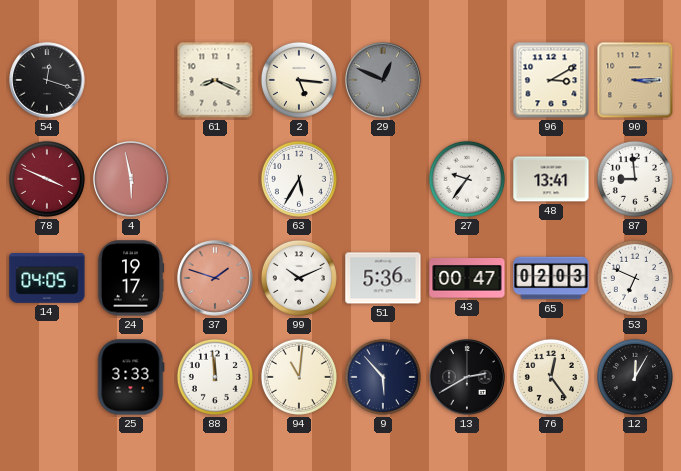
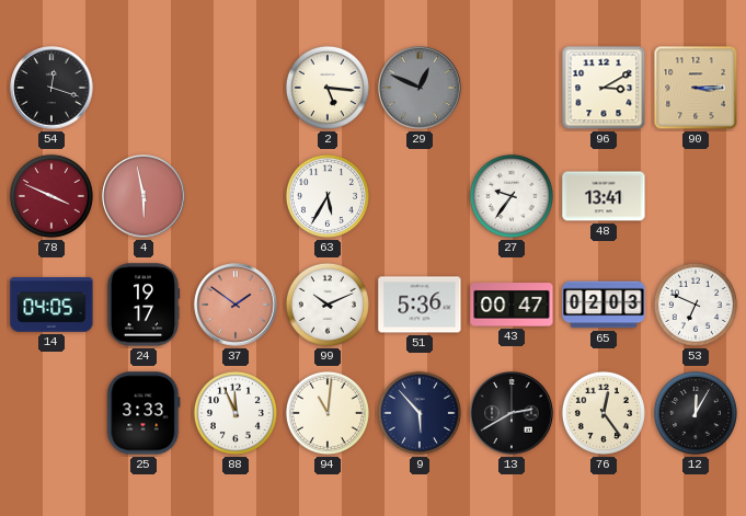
61: 8:19 -> none
87: 8:59 -> none
37: 1:48 -> 1:51
88: 11:59 -> 11:56
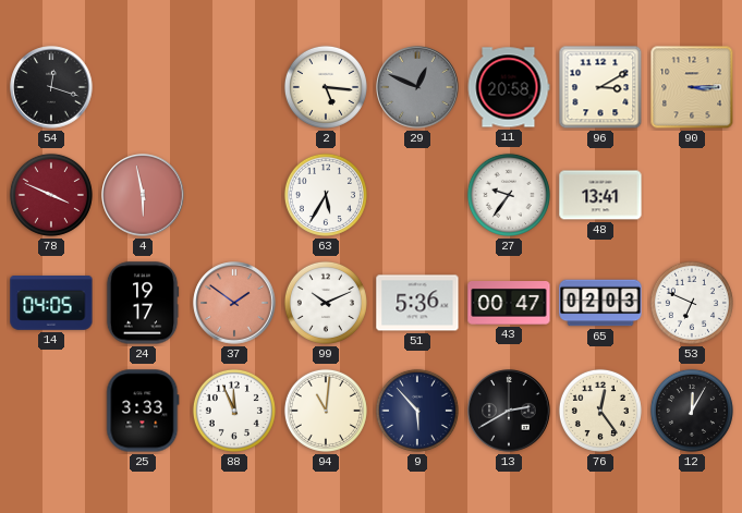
11: none -> 20:58
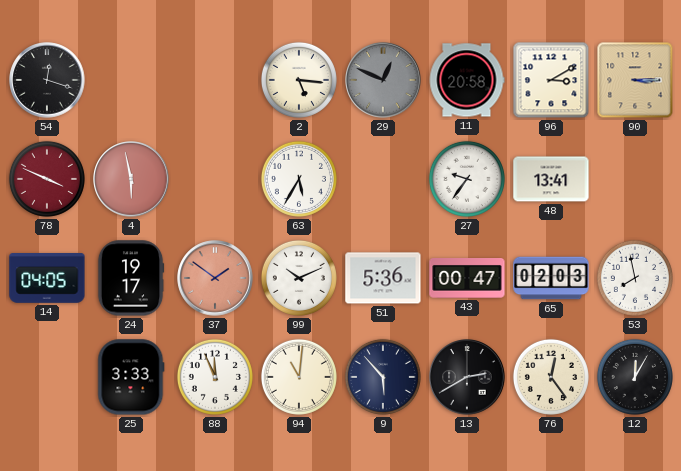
53: 6:49 -> 7:58
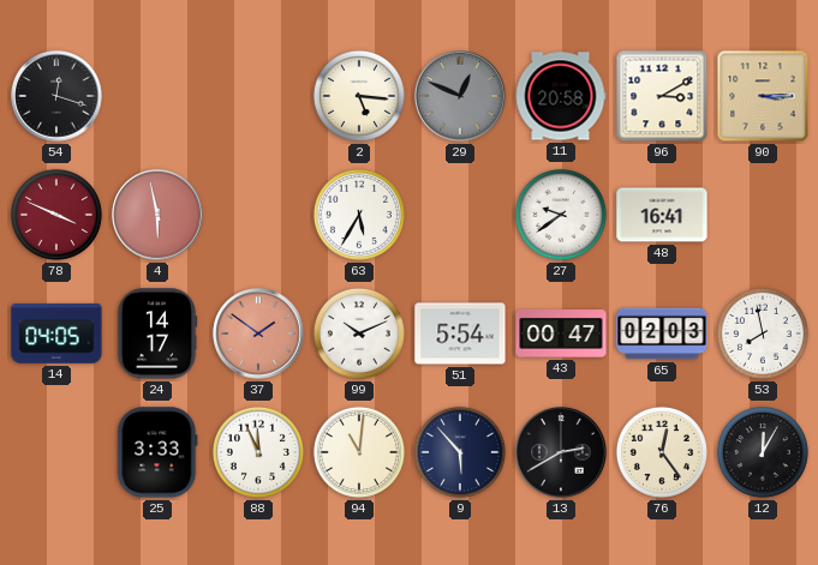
27: 9:36 -> 9:39
48: 13:41 -> 16:41
24: 19:17 -> 14:17
51: 5:36 -> 5:54
